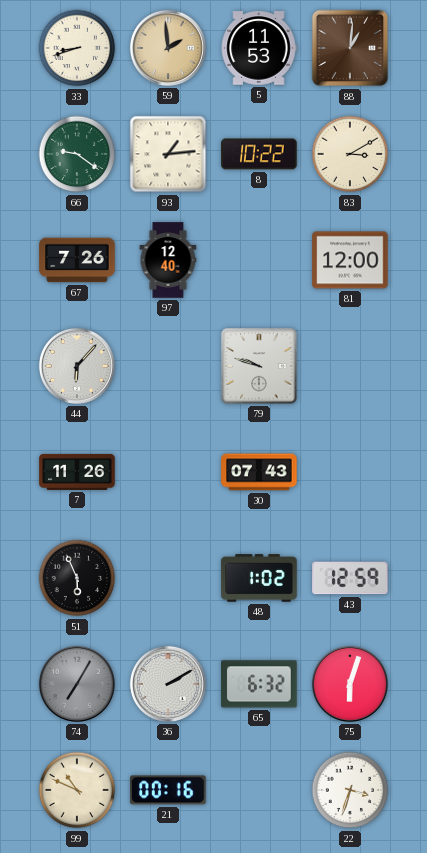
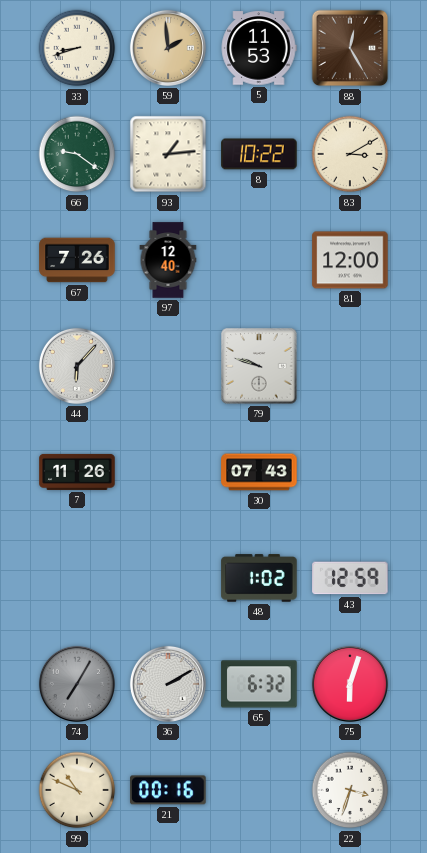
88: 1:01 -> 12:25
51: 5:56 -> none
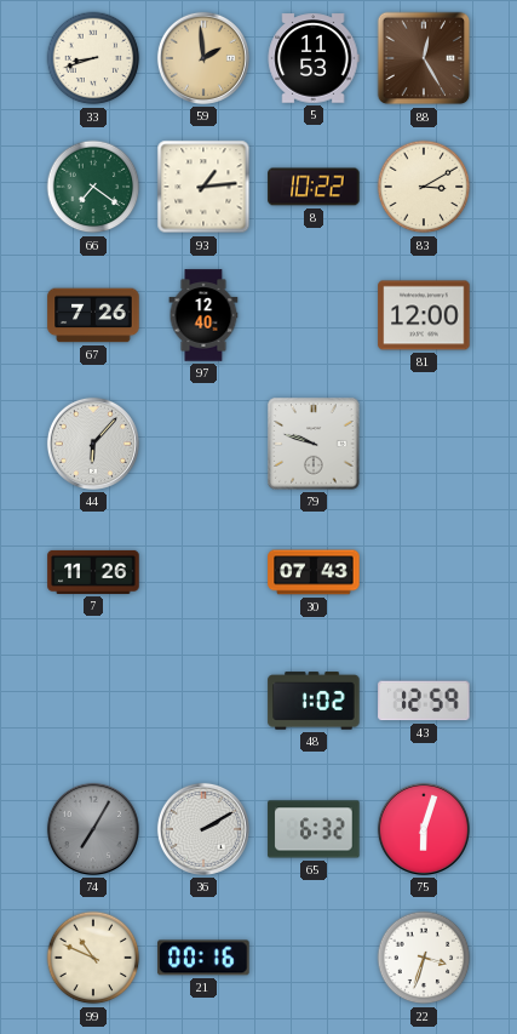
66: 9:21 -> 7:21
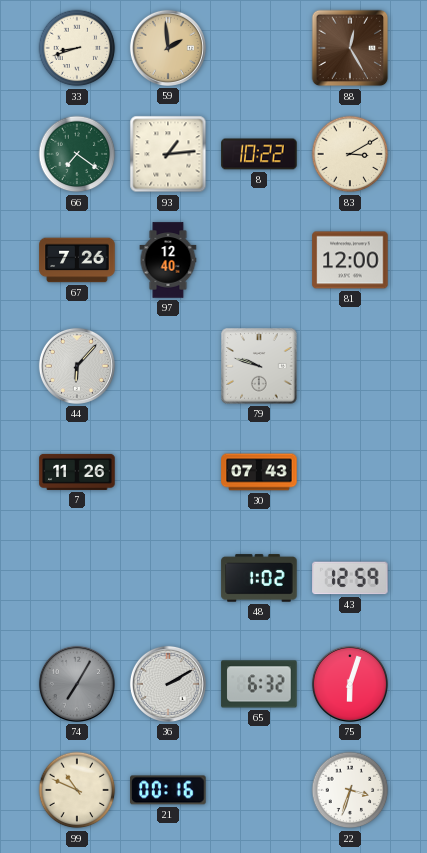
5: 11:53 -> none
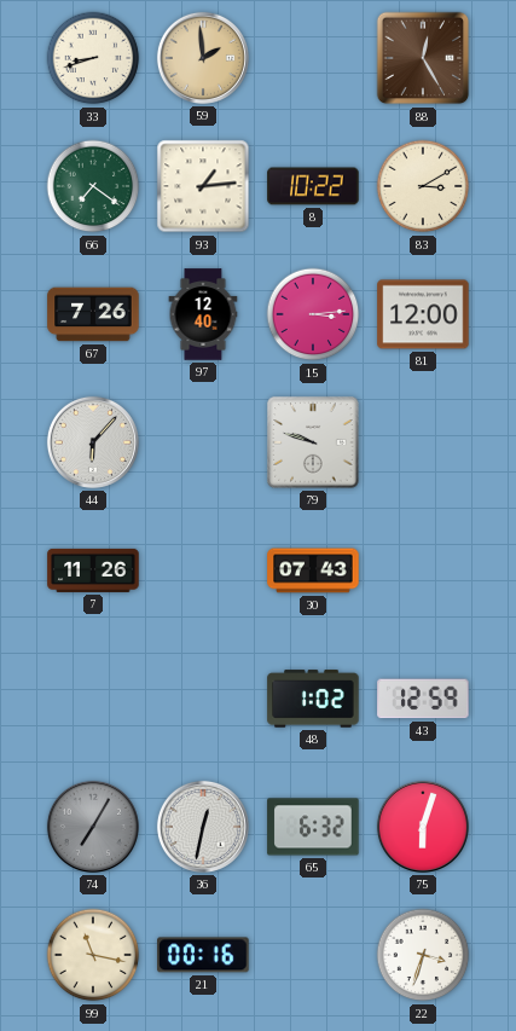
15: none -> 3:14
36: 2:10 -> 12:32
99: 10:49 -> 11:17
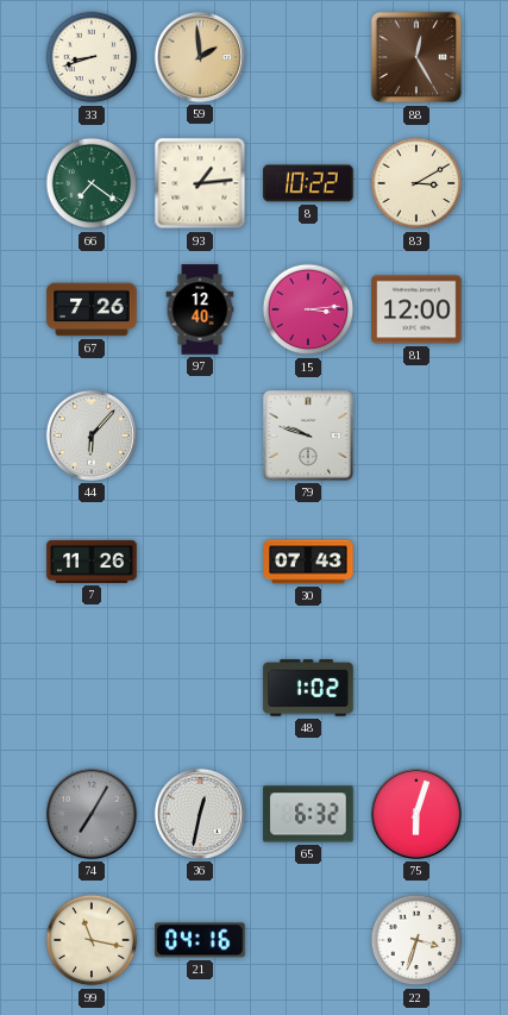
43: 12:59 -> none
21: 00:16 -> 04:16
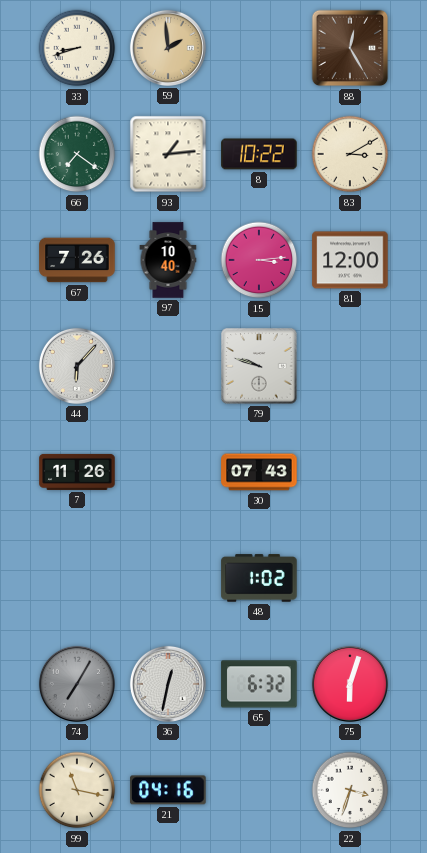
97: 12:40 -> 10:40
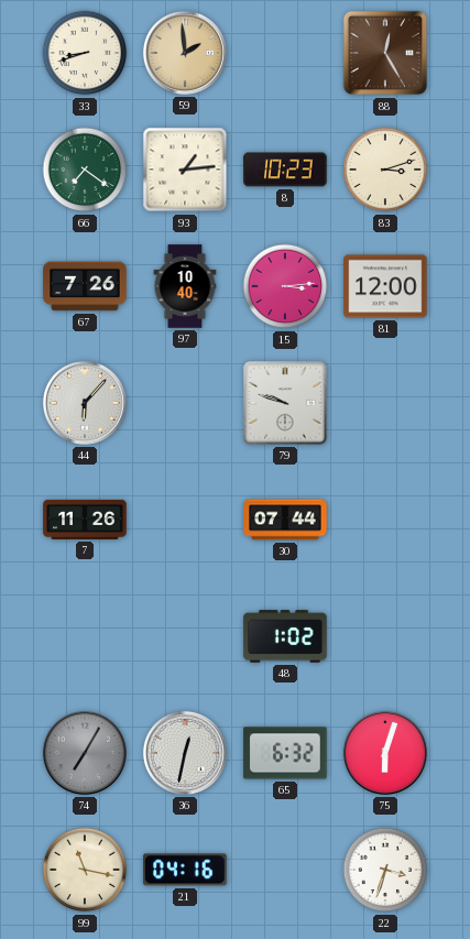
8: 10:22 -> 10:23
83: 3:10 -> 3:12
30: 07:43 -> 07:44
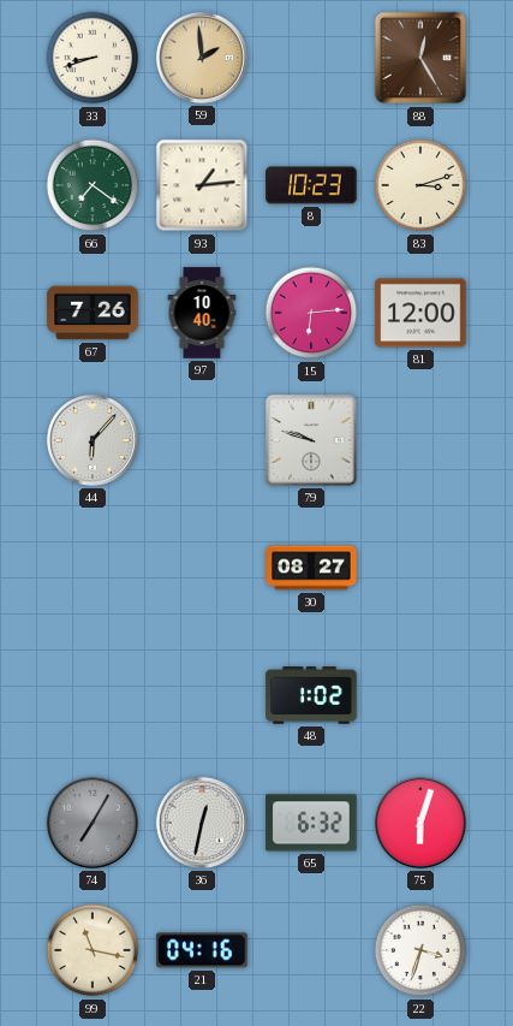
15: 3:14 -> 6:14
7: 11:26 -> none
30: 07:44 -> 08:27
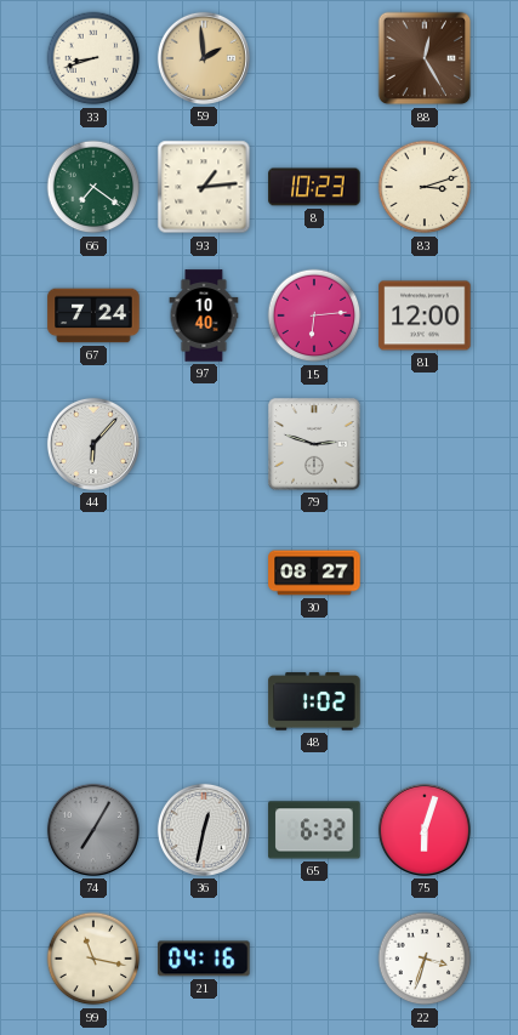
67: 7:26 -> 7:24
79: 9:48 -> 2:48
